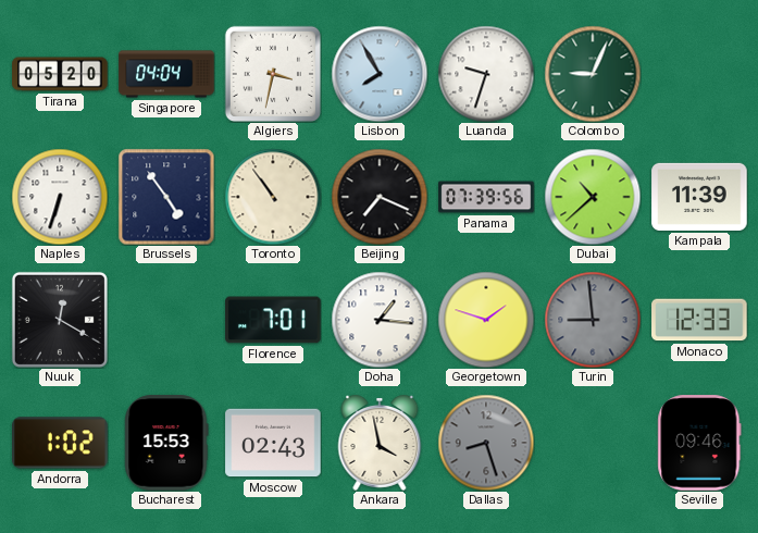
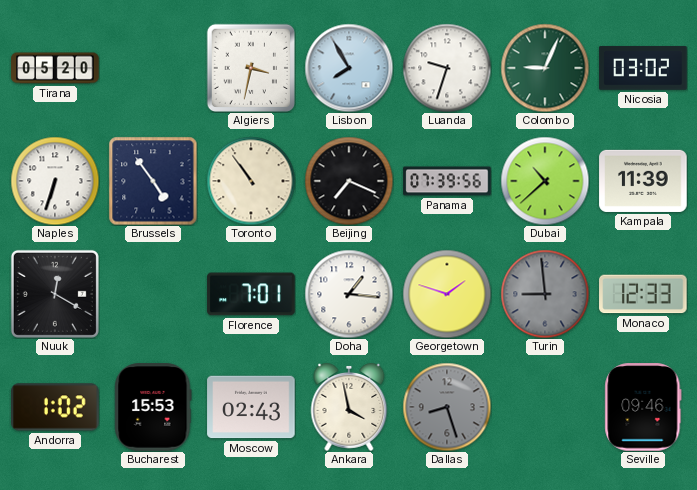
Singapore: 04:04 -> none
Nicosia: none -> 03:02
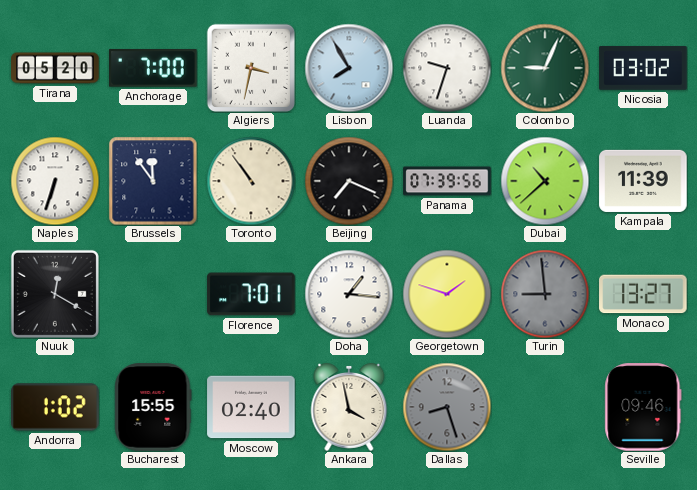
Anchorage: none -> 7:00
Brussels: 4:54 -> 11:54
Monaco: 12:33 -> 13:27
Bucharest: 15:53 -> 15:55
Moscow: 02:43 -> 02:40
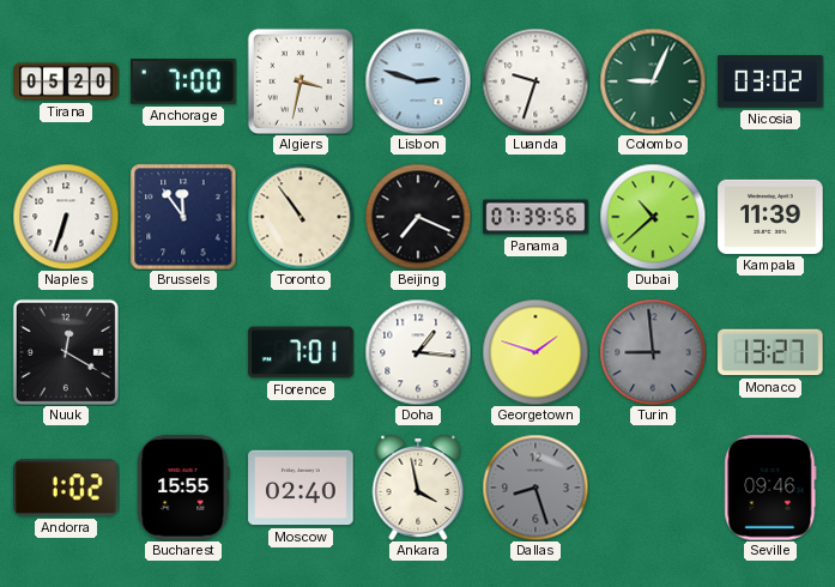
Lisbon: 7:55 -> 2:48
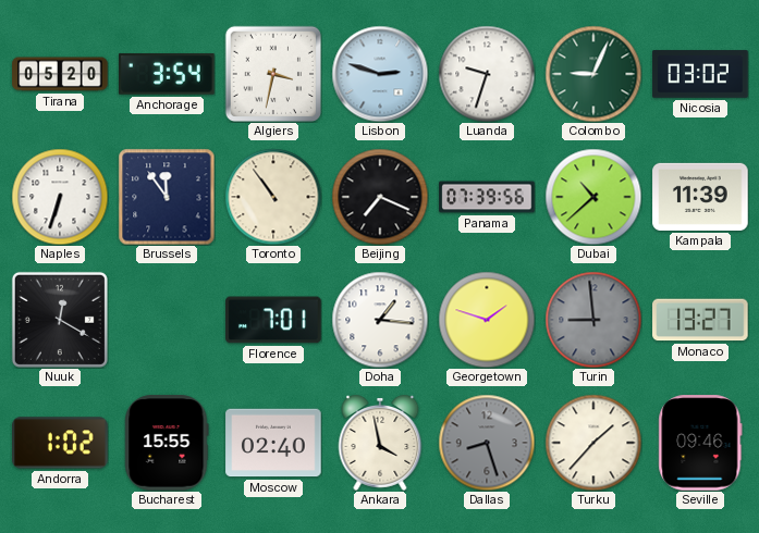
Anchorage: 7:00 -> 3:54
Turku: none -> 1:37
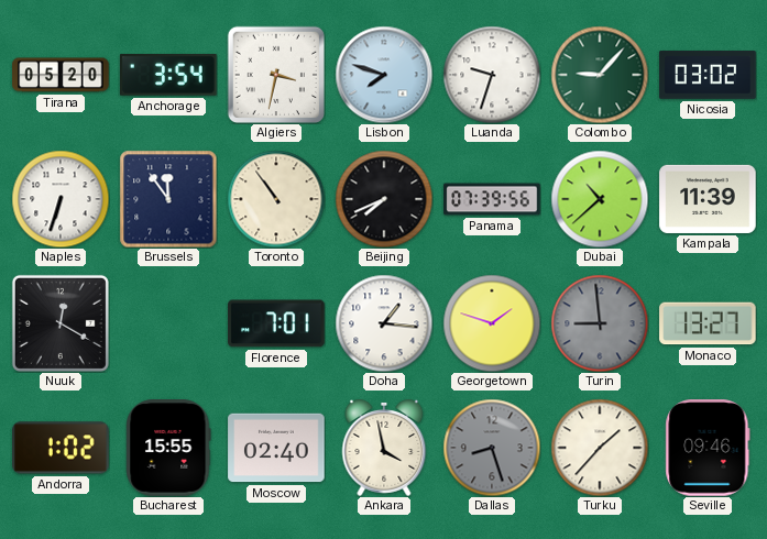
Lisbon: 2:48 -> 7:48
Colombo: 9:04 -> 9:07
Beijing: 7:19 -> 7:41
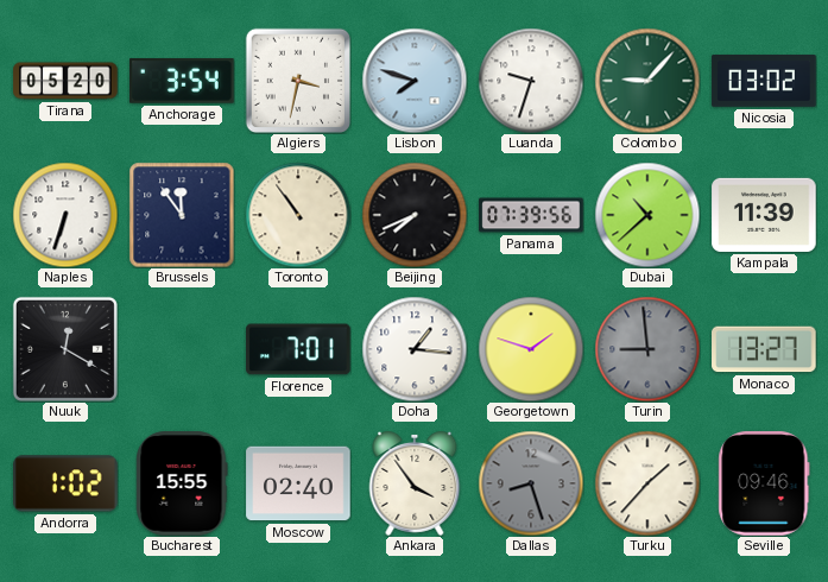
Ankara: 3:58 -> 3:54
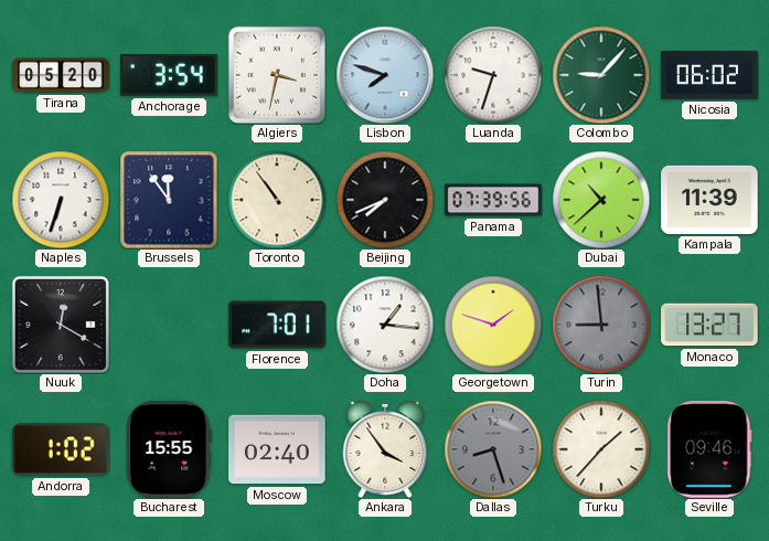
Nicosia: 03:02 -> 06:02
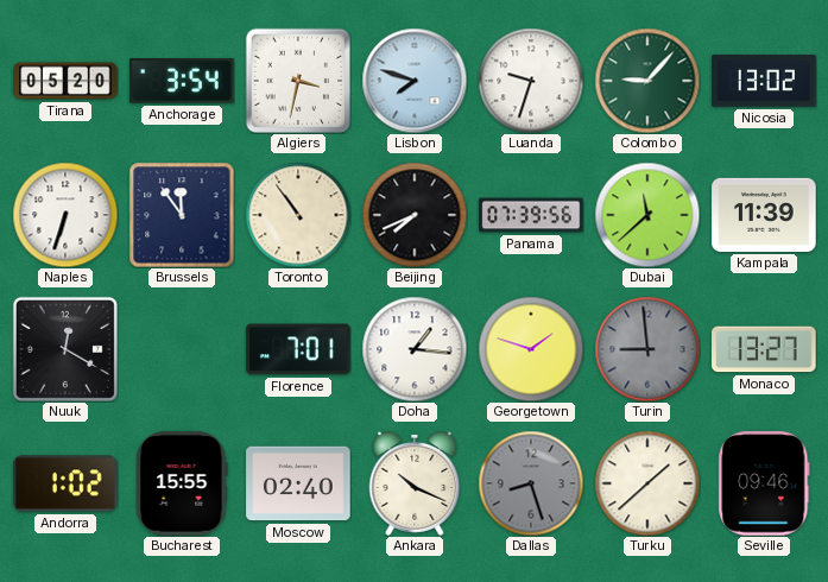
Nicosia: 06:02 -> 13:02
Dubai: 10:38 -> 11:38
Ankara: 3:54 -> 10:19
Turku: 1:37 -> 1:38
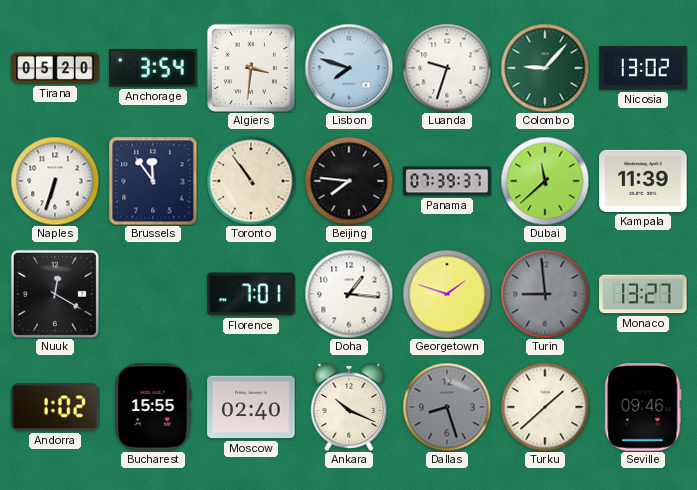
Algiers: 3:32 -> 3:31
Beijing: 7:41 -> 7:46
Panama: 07:39:56 -> 07:39:37
